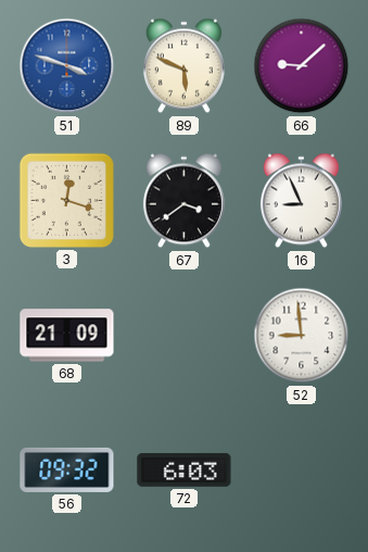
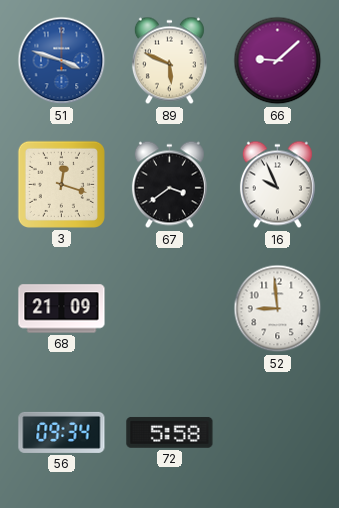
16: 8:56 -> 9:56
56: 09:32 -> 09:34
72: 6:03 -> 5:58
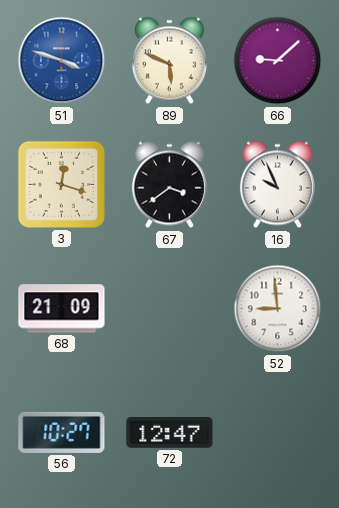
56: 09:34 -> 10:27
72: 5:58 -> 12:47
